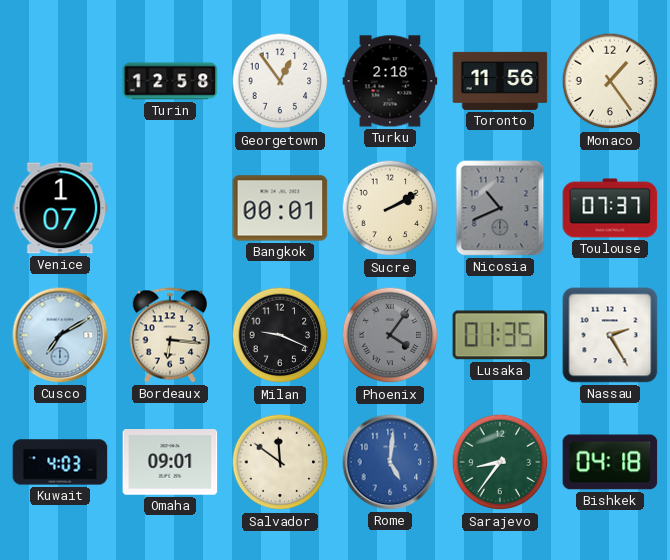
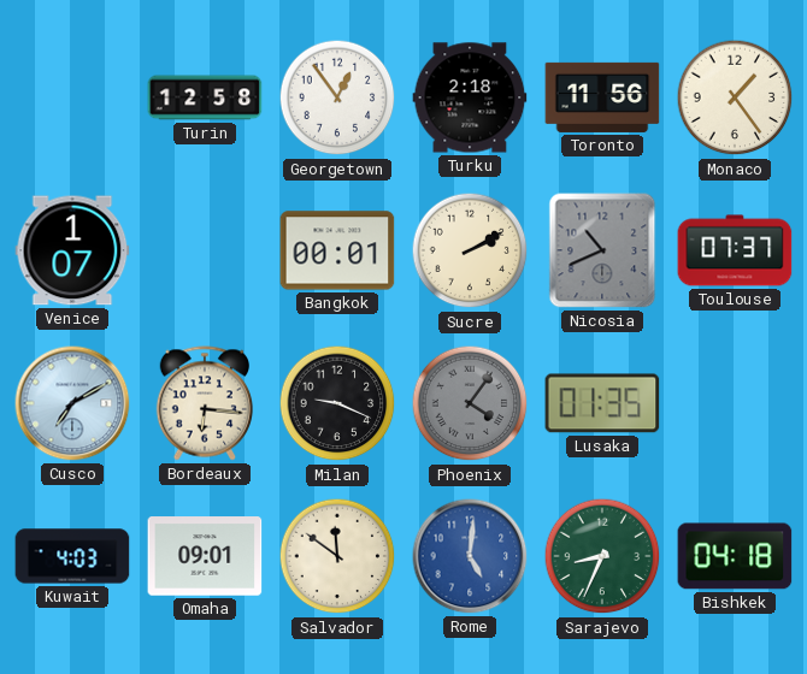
Nassau: 2:25 -> none
Sarajevo: 8:36 -> 8:34
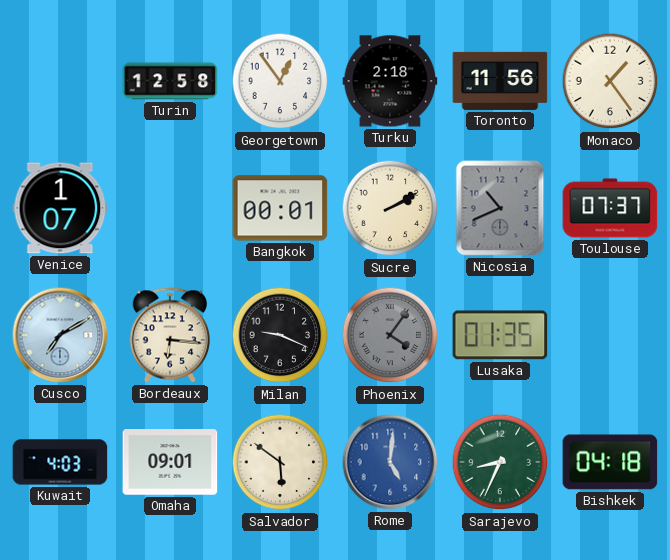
Salvador: 11:51 -> 5:51
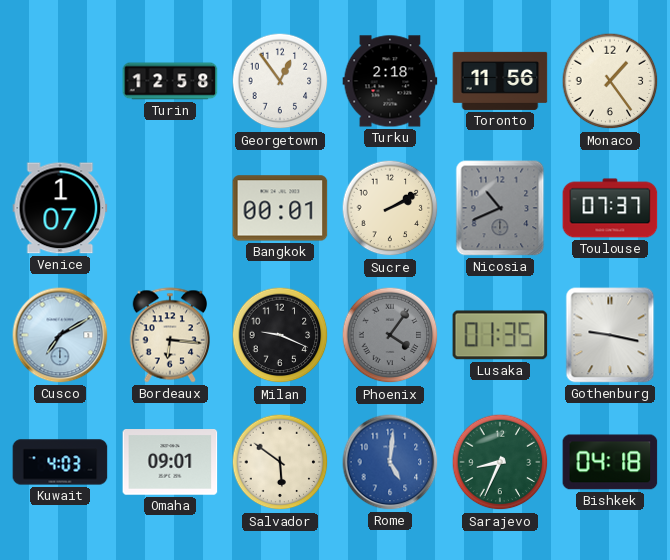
Gothenburg: none -> 9:17
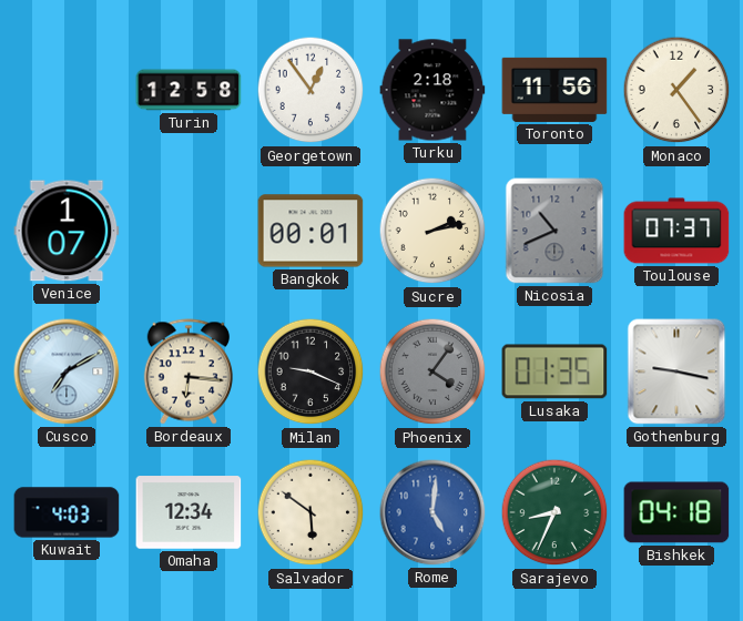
Sucre: 2:10 -> 2:13
Omaha: 09:01 -> 12:34
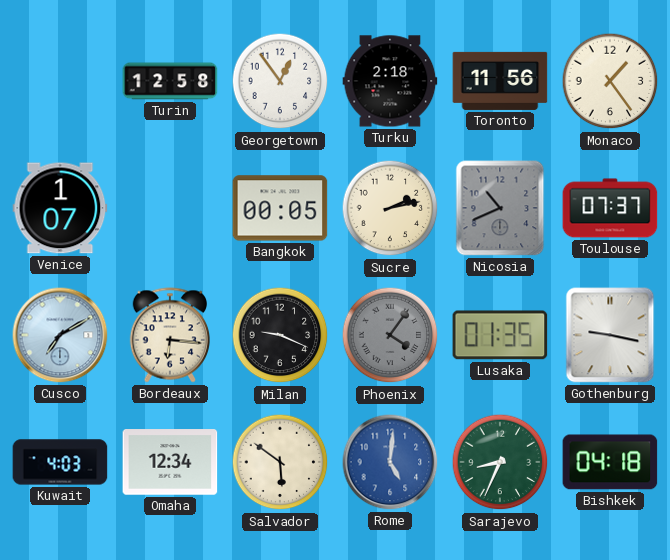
Bangkok: 00:01 -> 00:05
